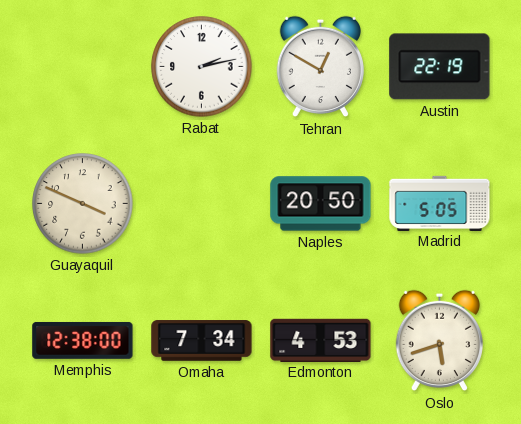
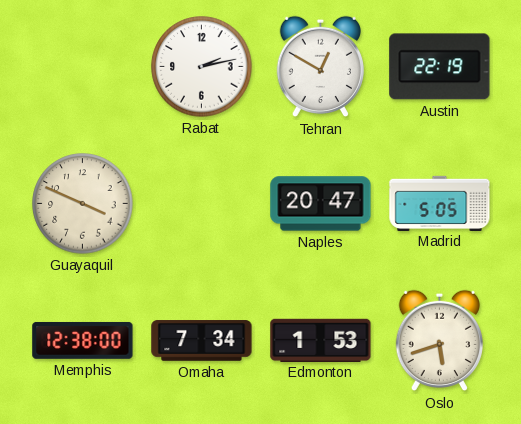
Naples: 20:50 -> 20:47
Edmonton: 4:53 -> 1:53
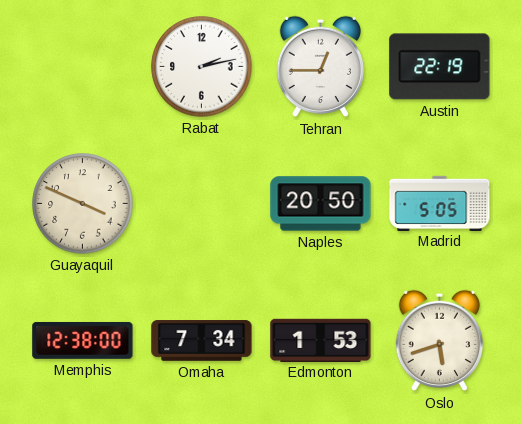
Tehran: 12:50 -> 12:45
Naples: 20:47 -> 20:50
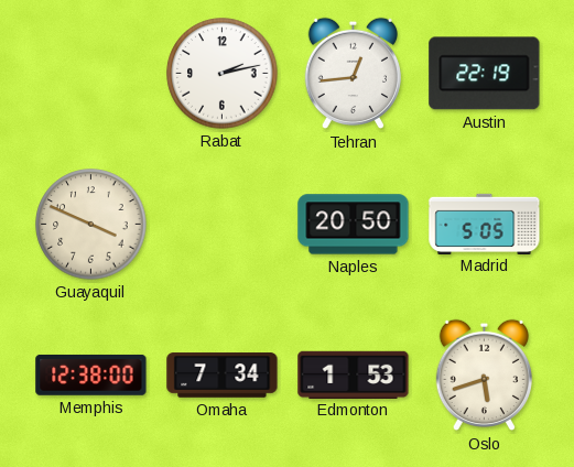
Tehran: 12:45 -> 12:44
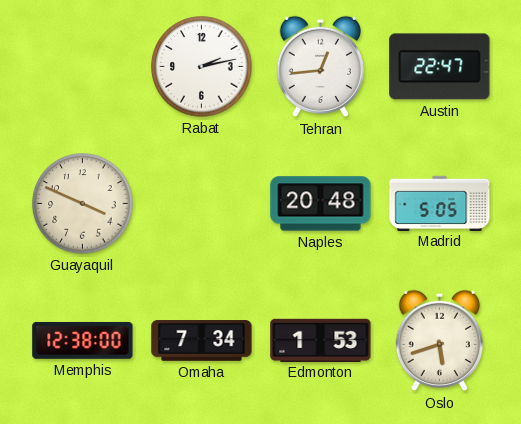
Austin: 22:19 -> 22:47
Naples: 20:50 -> 20:48
